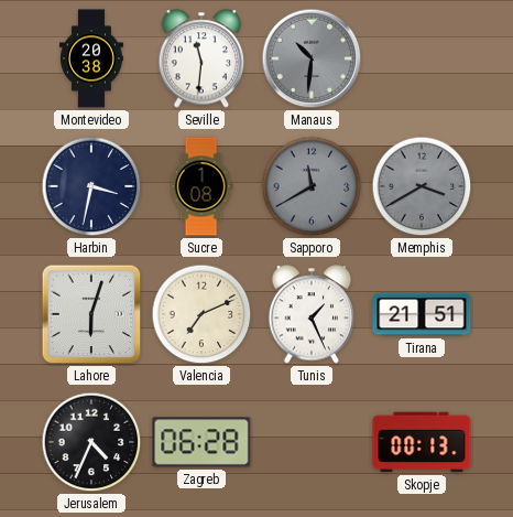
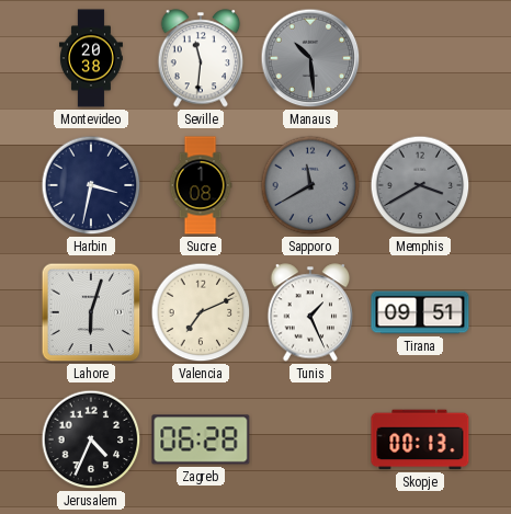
Manaus: 10:31 -> 10:29
Tirana: 21:51 -> 09:51
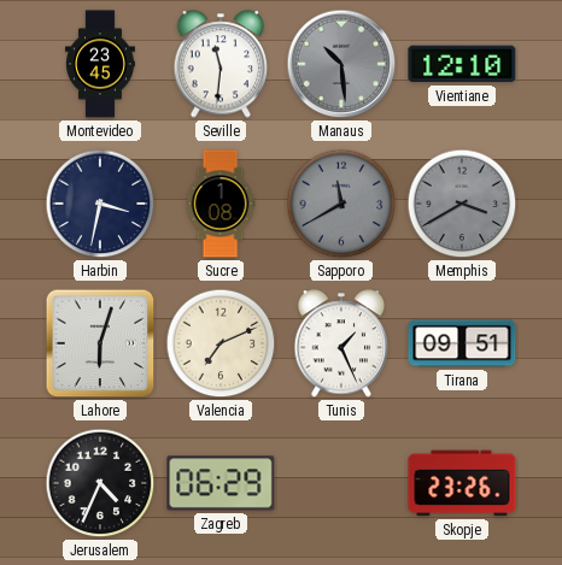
Montevideo: 20:38 -> 23:45
Vientiane: none -> 12:10
Zagreb: 06:28 -> 06:29
Skopje: 00:13 -> 23:26
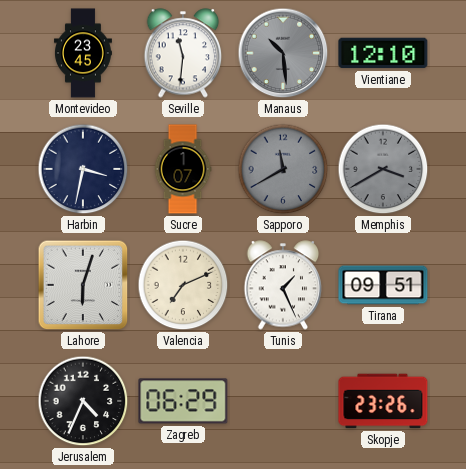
Sucre: 1:08 -> 1:07
